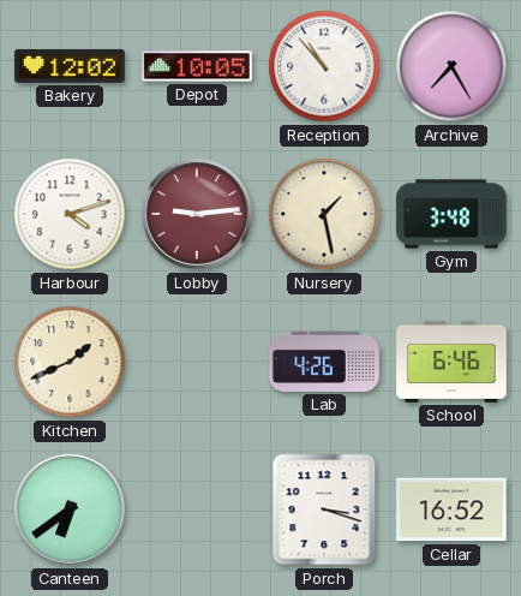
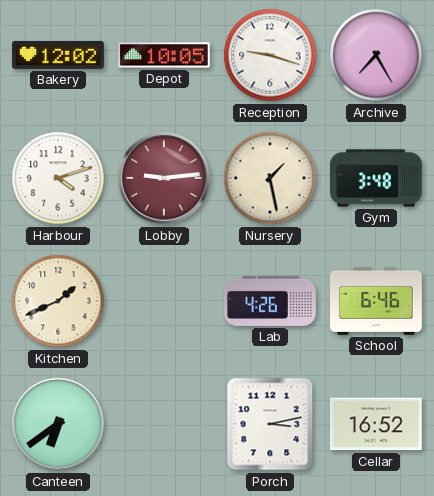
Reception: 10:53 -> 9:18
Porch: 3:18 -> 3:13
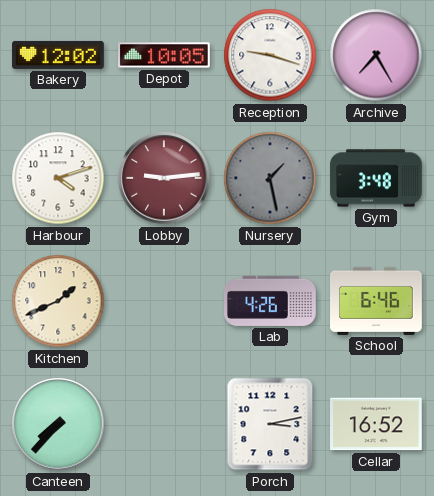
Nursery dial: cream -> grey
Canteen: 6:39 -> 7:37
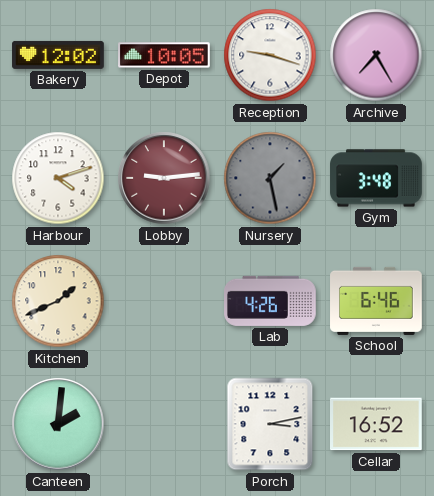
Canteen: 7:37 -> 2:01
